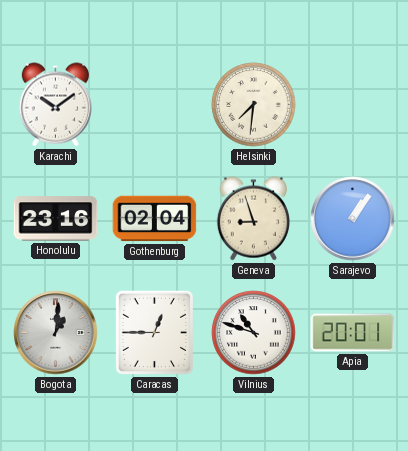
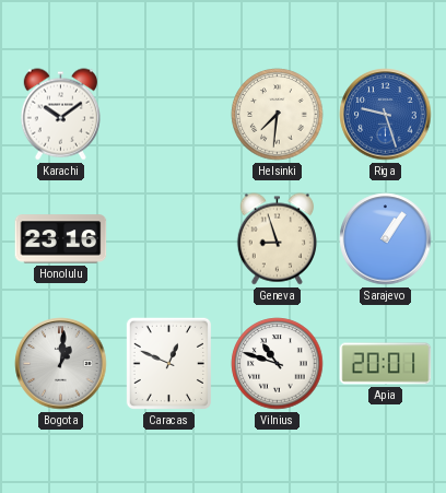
Riga: none -> 9:27
Gothenburg: 02:04 -> none
Caracas: 12:45 -> 12:49
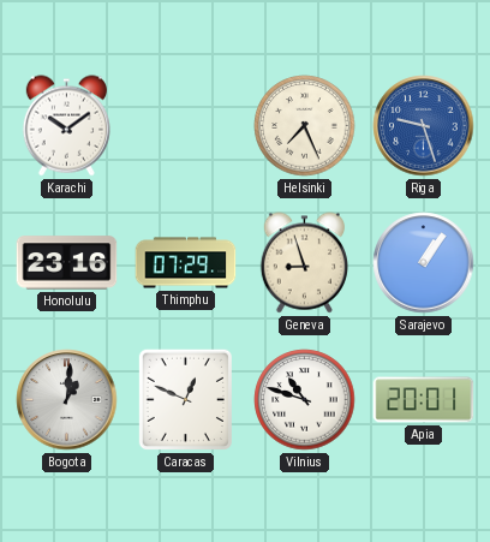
Helsinki: 7:31 -> 7:26
Thimphu: none -> 07:29
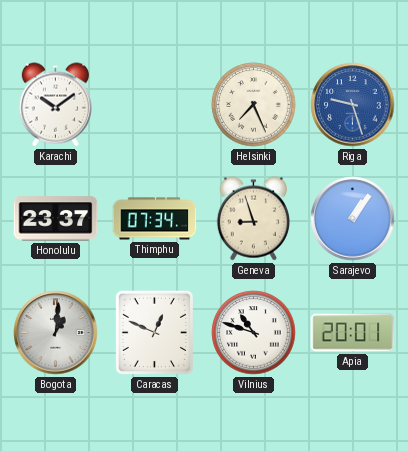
Honolulu: 23:16 -> 23:37
Thimphu: 07:29 -> 07:34
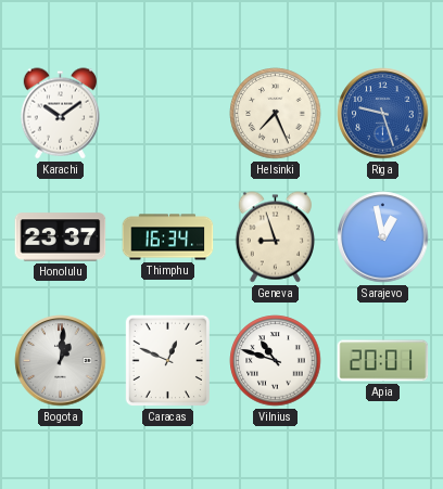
Thimphu: 07:34 -> 16:34
Sarajevo: 1:06 -> 12:58
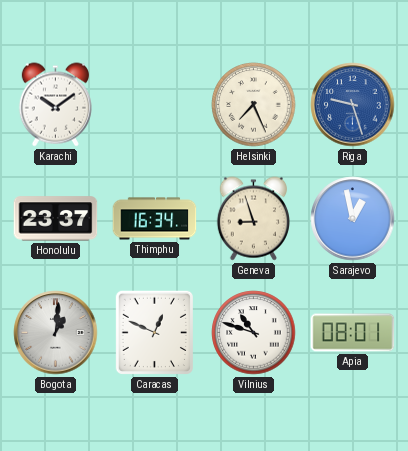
Apia: 20:01 -> 08:01
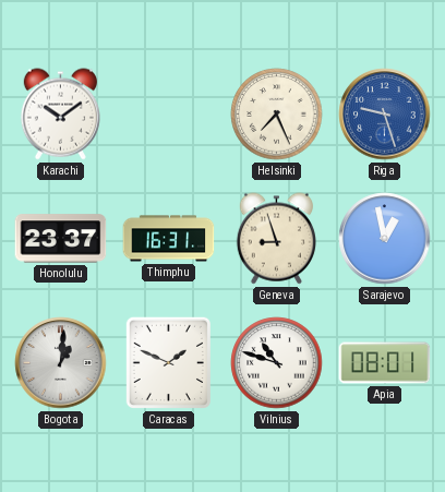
Thimphu: 16:34 -> 16:31
Caracas: 12:49 -> 1:49
